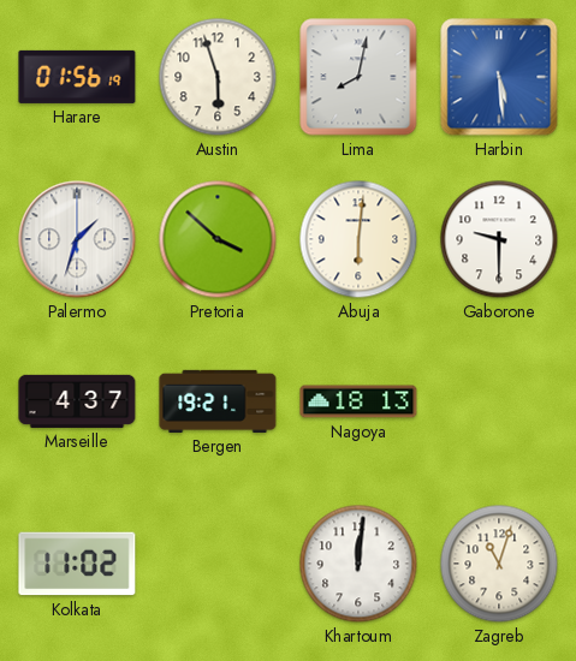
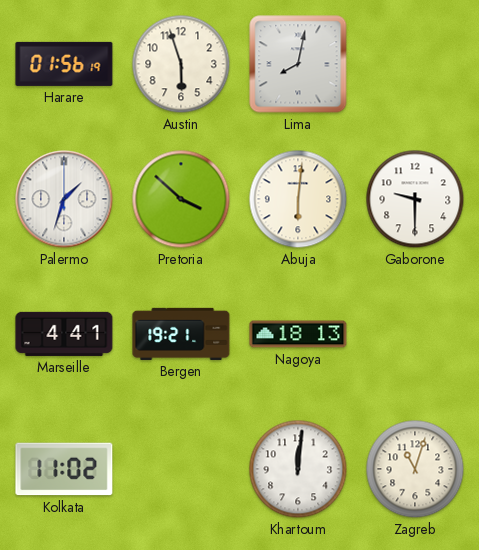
Harbin: 5:29 -> none
Marseille: 4:37 -> 4:41
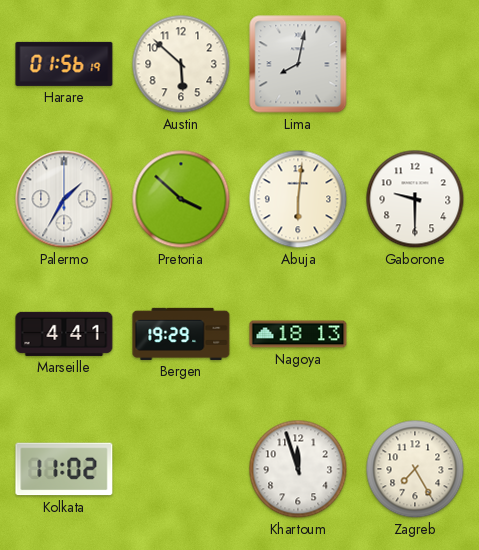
Austin: 5:57 -> 5:52
Palermo: 1:33 -> 1:35
Bergen: 19:21 -> 19:29
Khartoum: 12:01 -> 11:57
Zagreb: 11:03 -> 7:25
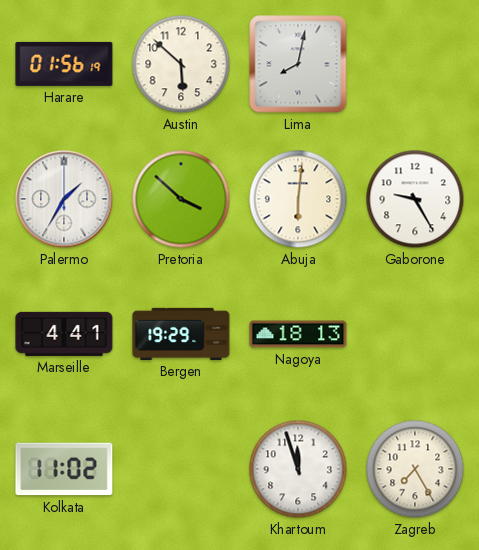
Gaborone: 9:30 -> 9:25
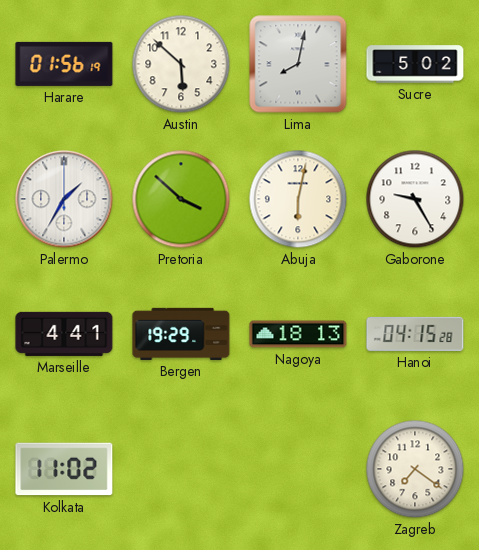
Sucre: none -> 5:02
Abuja: 6:01 -> 6:02
Hanoi: none -> 04:15
Khartoum: 11:57 -> none
Zagreb: 7:25 -> 7:21
